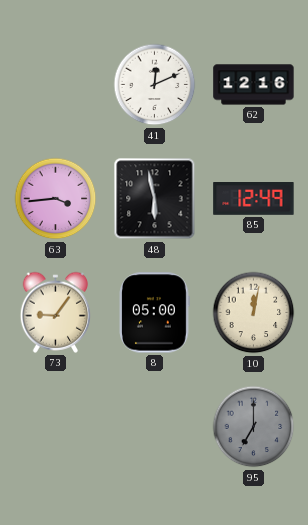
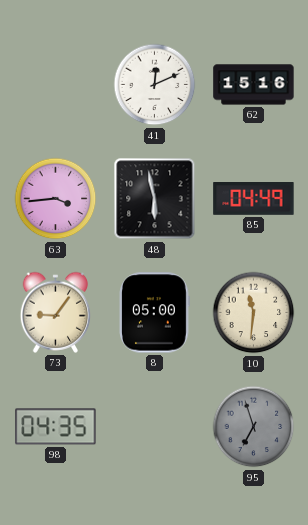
62: 12:16 -> 15:16
85: 12:49 -> 04:49
10: 12:02 -> 11:31
98: none -> 04:35
95: 7:00 -> 6:57
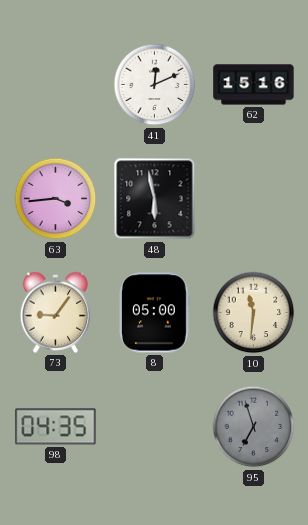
85: 04:49 -> none
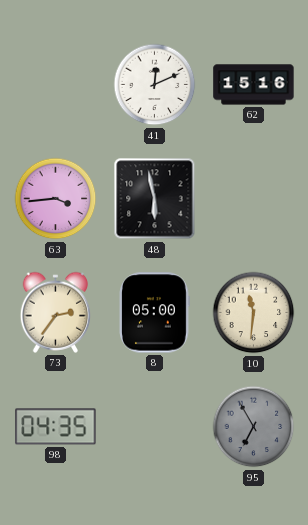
73: 9:06 -> 2:36
95: 6:57 -> 6:55
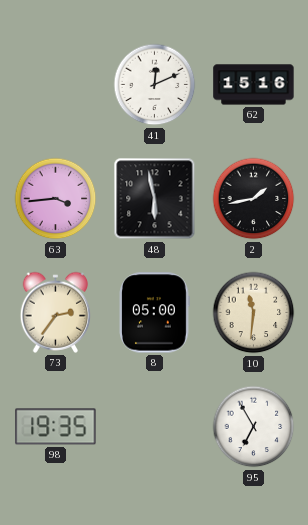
2: none -> 1:43
98: 04:35 -> 19:35
95 dial: grey -> white
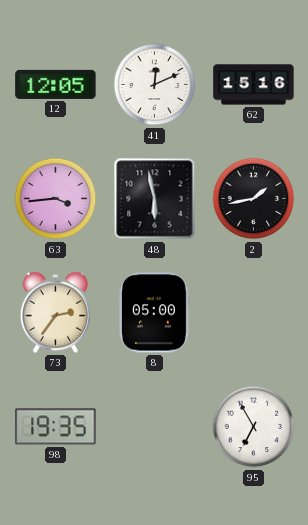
12: none -> 12:05
10: 11:31 -> none
